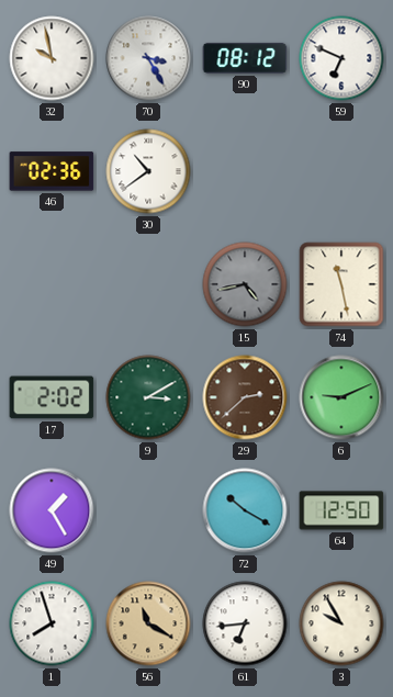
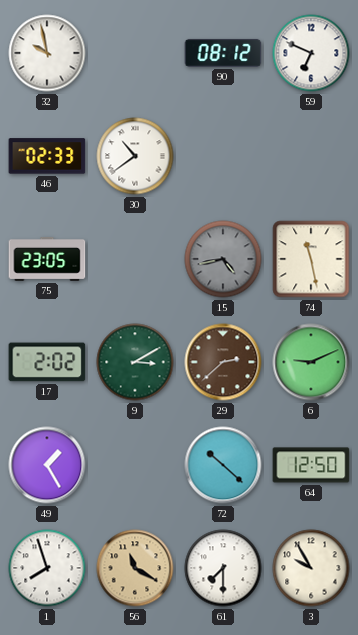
70: 3:25 -> none
46: 02:36 -> 02:33
75: none -> 23:05
72: 10:20 -> 10:22
61: 6:44 -> 7:30
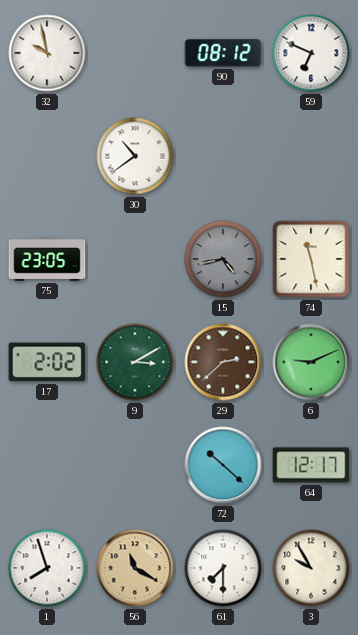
46: 02:33 -> none
49: 1:25 -> none
64: 12:50 -> 12:17
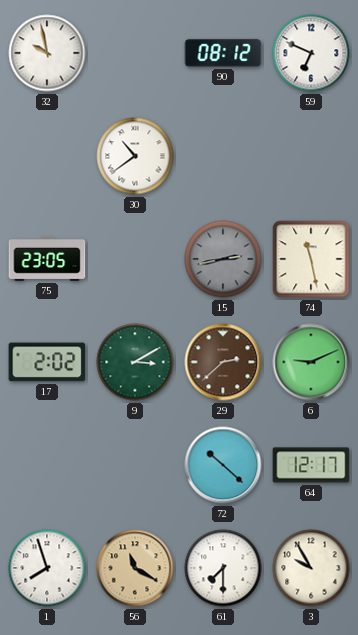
15: 4:43 -> 2:43
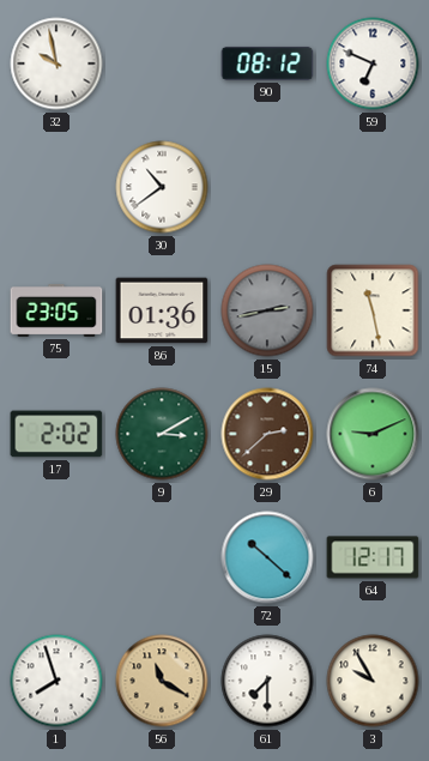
86: none -> 01:36
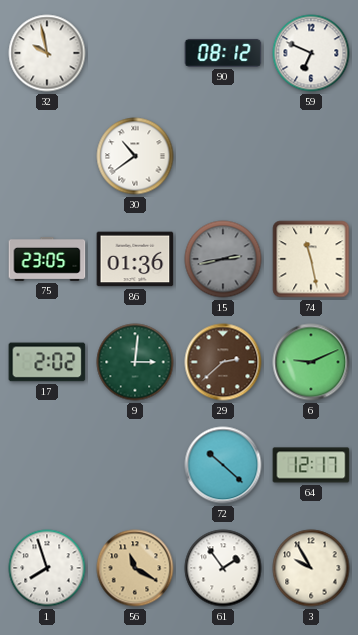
9: 3:10 -> 3:01
61: 7:30 -> 1:54
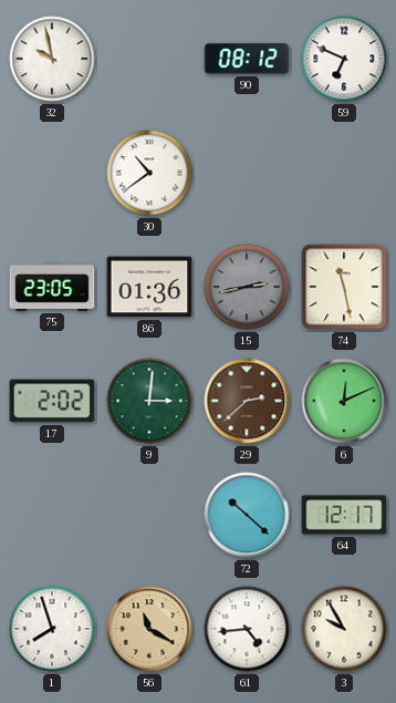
6: 9:11 -> 12:11
61: 1:54 -> 4:44
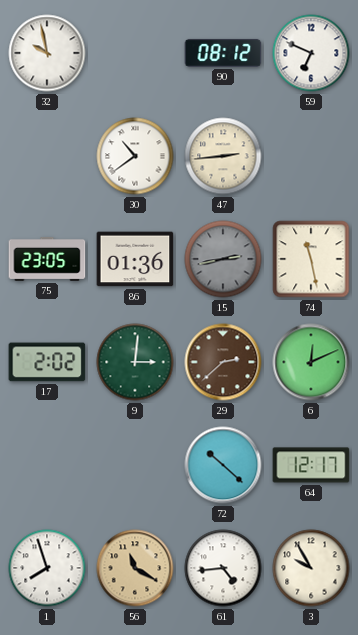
47: none -> 2:44
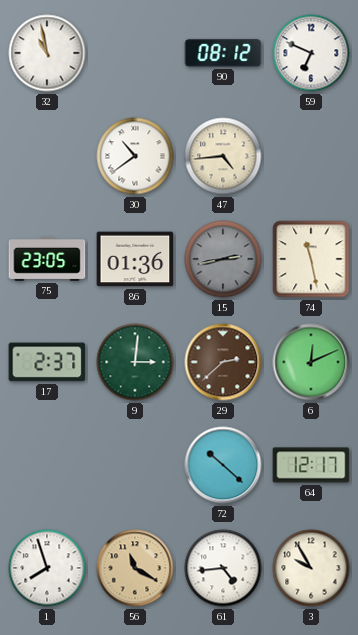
32: 9:58 -> 10:58
47: 2:44 -> 4:44
17: 2:02 -> 2:37
